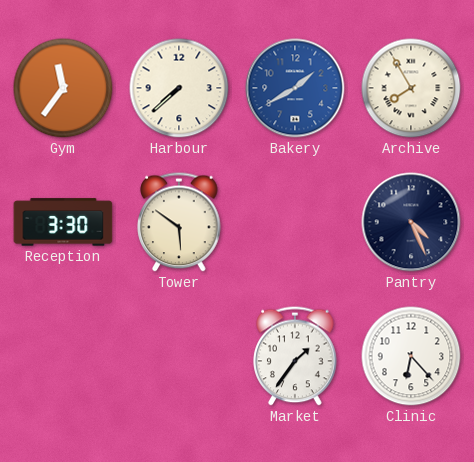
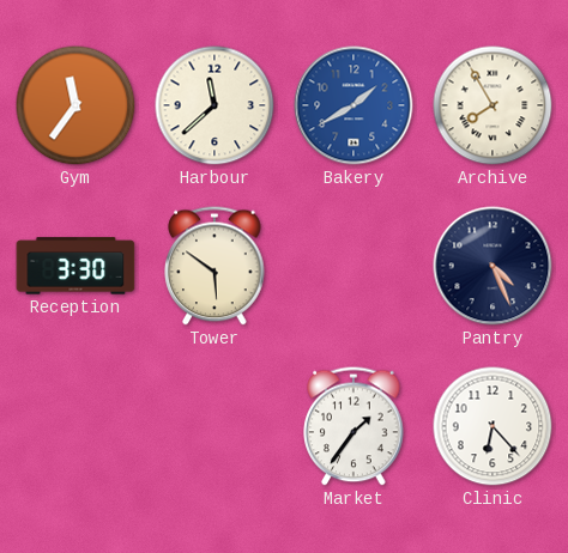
Harbour: 7:38 -> 11:38
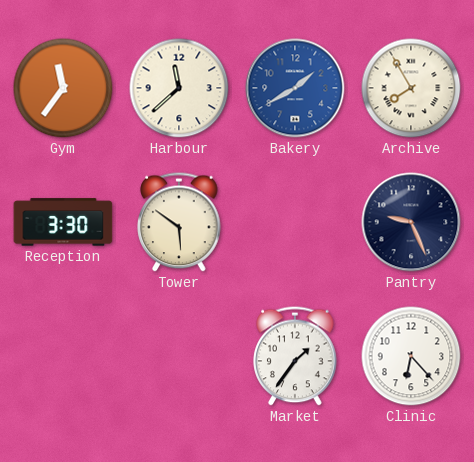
Pantry: 4:26 -> 9:26
